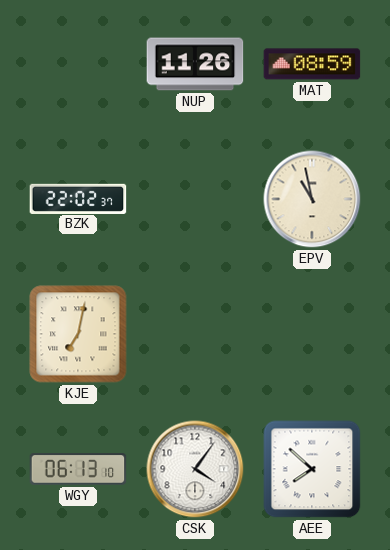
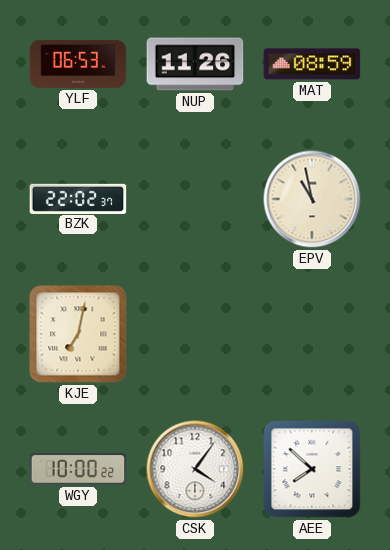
YLF: none -> 06:53
WGY: 06:13 -> 10:00
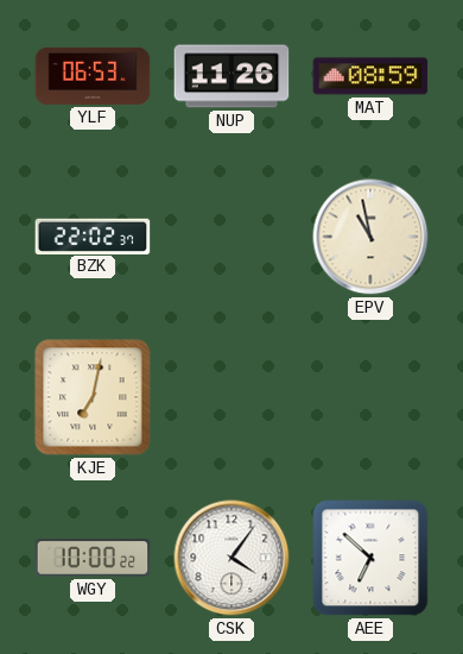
AEE: 7:52 -> 6:52
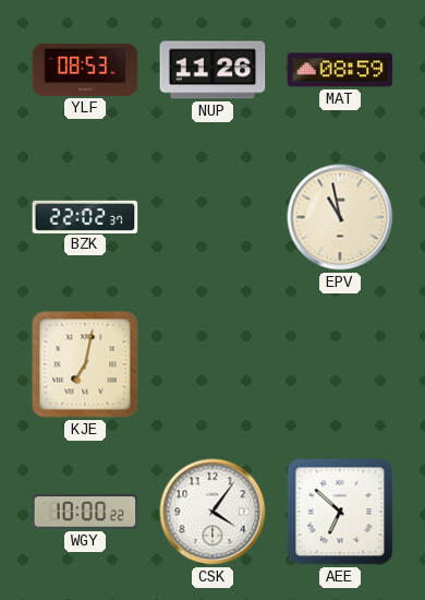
YLF: 06:53 -> 08:53
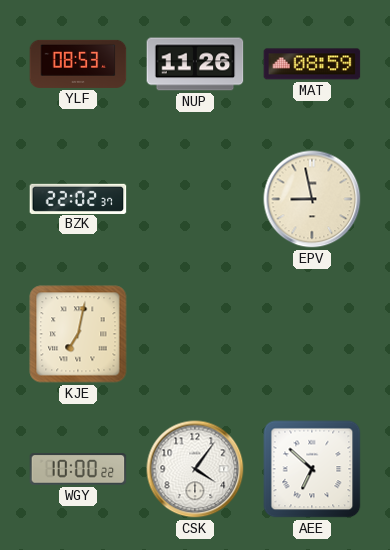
EPV: 10:58 -> 8:58
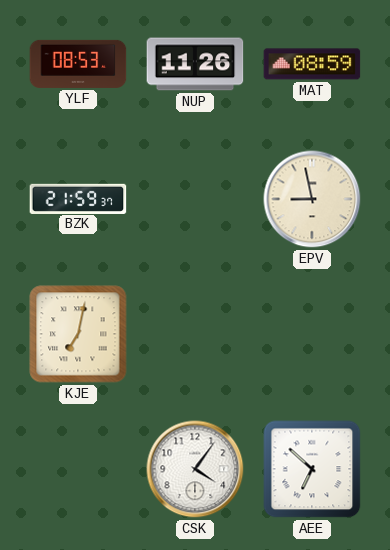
BZK: 22:02 -> 21:59
WGY: 10:00 -> none
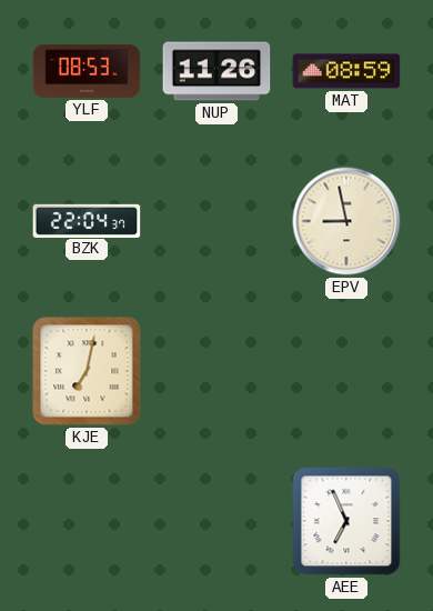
BZK: 21:59 -> 22:04
CSK: 4:06 -> none
AEE: 6:52 -> 6:56
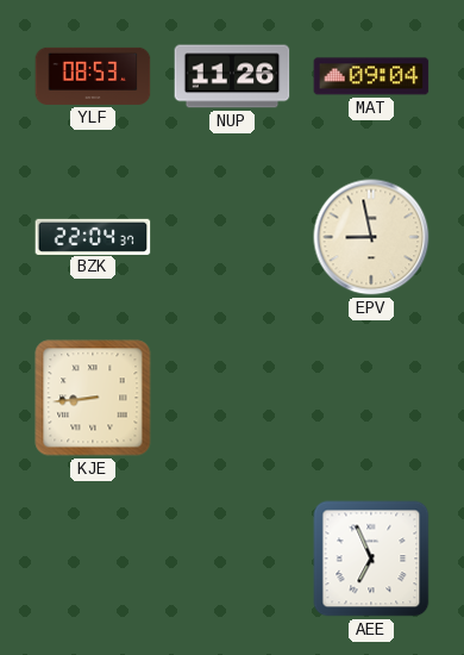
MAT: 08:59 -> 09:04
KJE: 7:02 -> 8:44
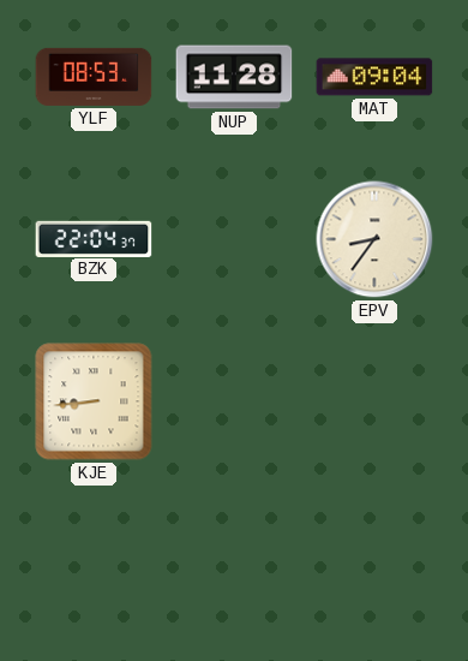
NUP: 11:26 -> 11:28
EPV: 8:58 -> 8:36
AEE: 6:56 -> none
